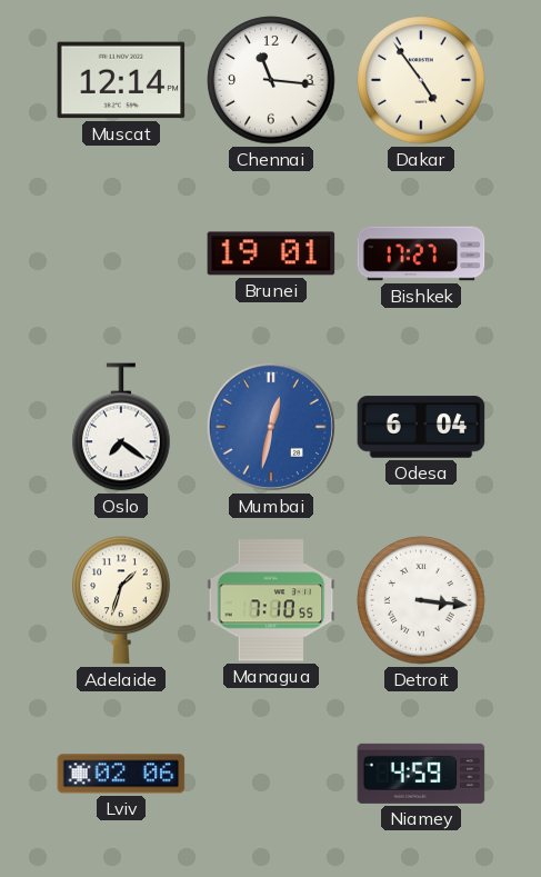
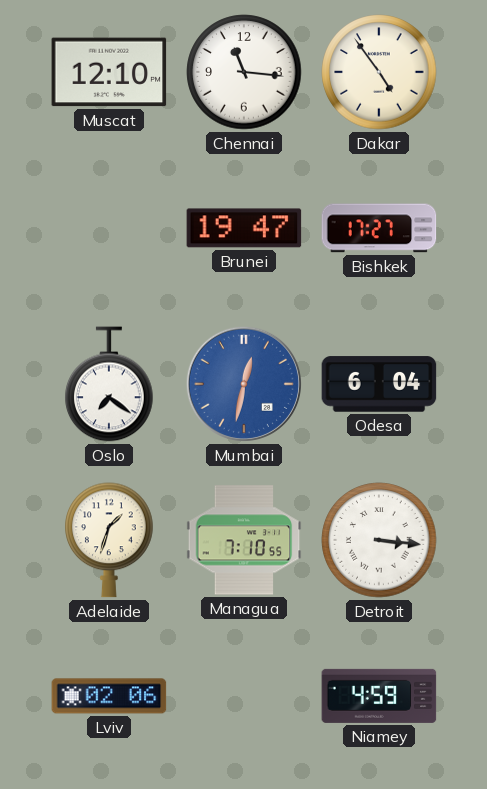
Muscat: 12:14 -> 12:10
Brunei: 19:01 -> 19:47
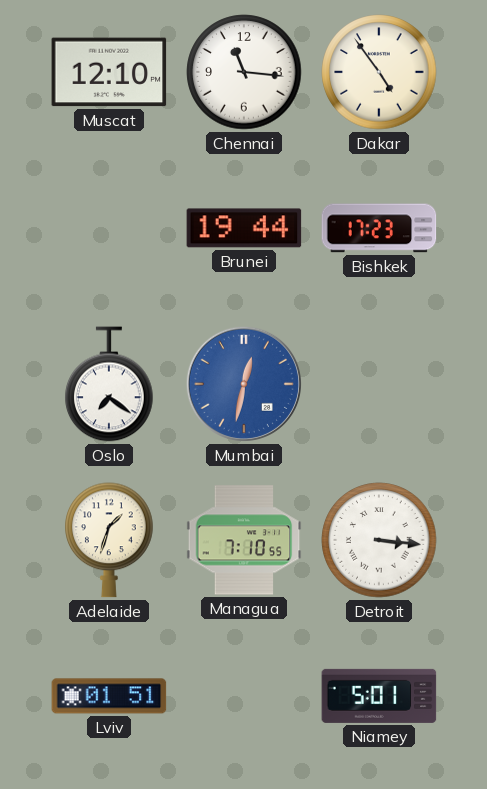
Brunei: 19:47 -> 19:44
Bishkek: 17:27 -> 17:23
Odesa: 6:04 -> none
Lviv: 02:06 -> 01:51
Niamey: 4:59 -> 5:01
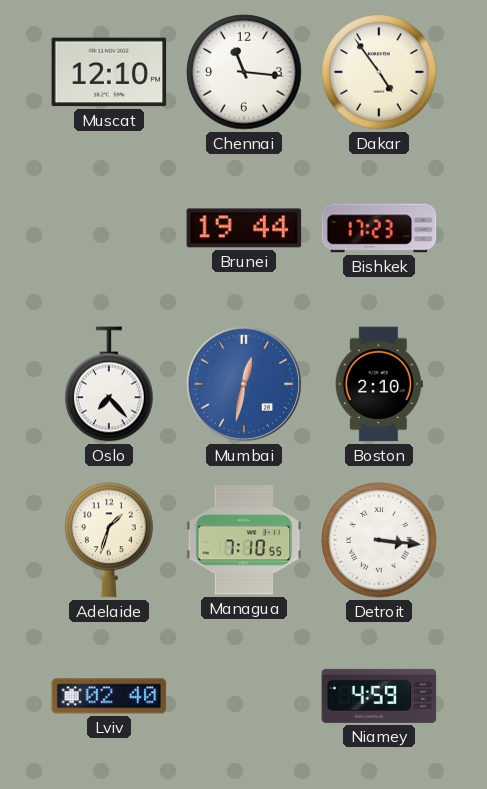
Oslo: 7:21 -> 7:23
Boston: none -> 2:10
Lviv: 01:51 -> 02:40
Niamey: 5:01 -> 4:59
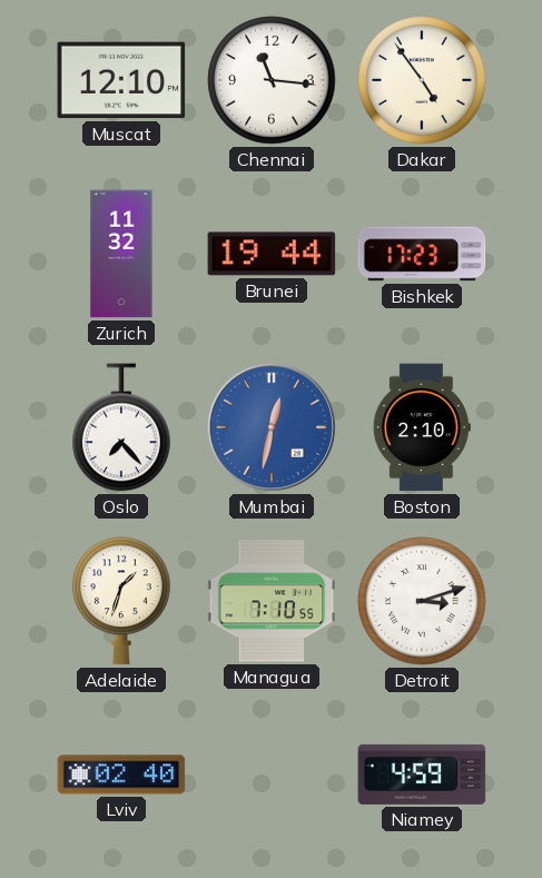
Zurich: none -> 11:32
Detroit: 3:16 -> 3:12
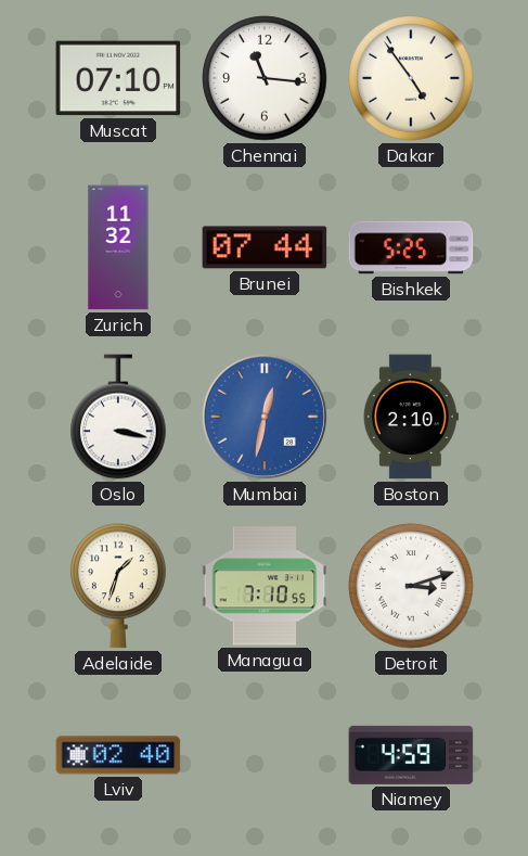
Muscat: 12:10 -> 07:10
Brunei: 19:44 -> 07:44
Bishkek: 17:23 -> 5:25
Oslo: 7:23 -> 3:17
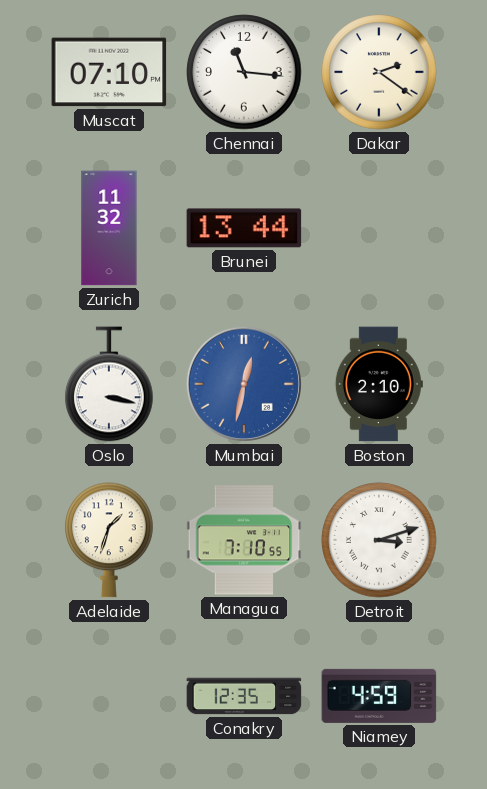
Dakar: 4:54 -> 2:21
Brunei: 07:44 -> 13:44
Bishkek: 5:25 -> none
Lviv: 02:40 -> none
Conakry: none -> 12:35
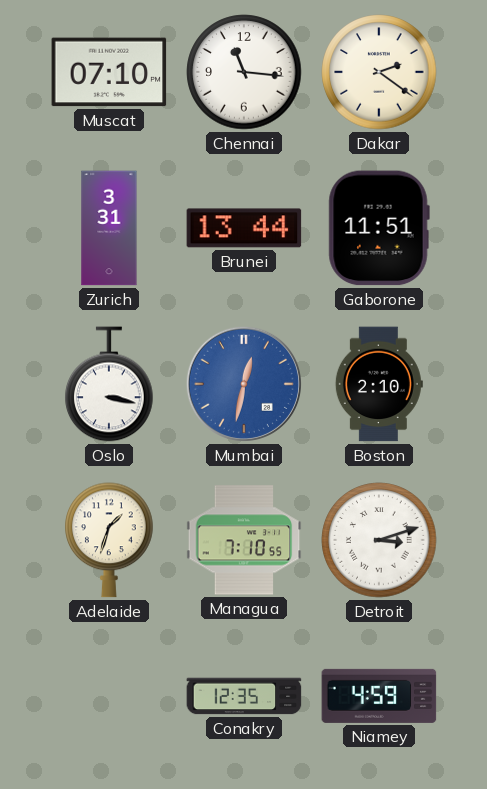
Zurich: 11:32 -> 3:31
Gaborone: none -> 11:51
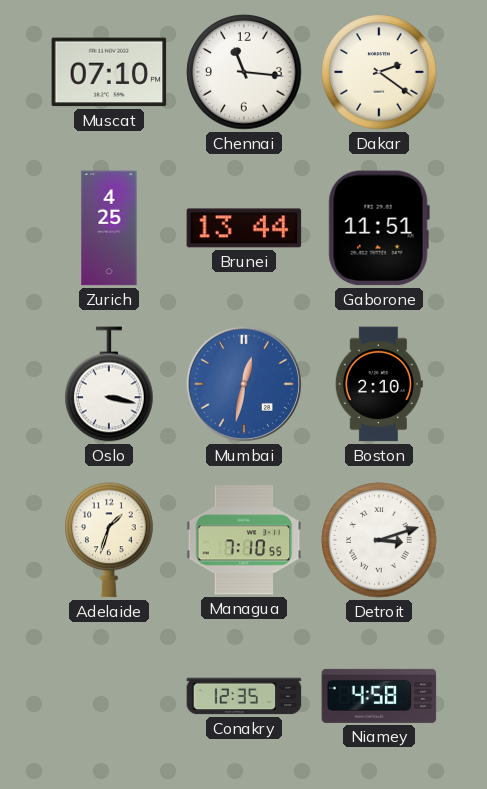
Zurich: 3:31 -> 4:25
Niamey: 4:59 -> 4:58
